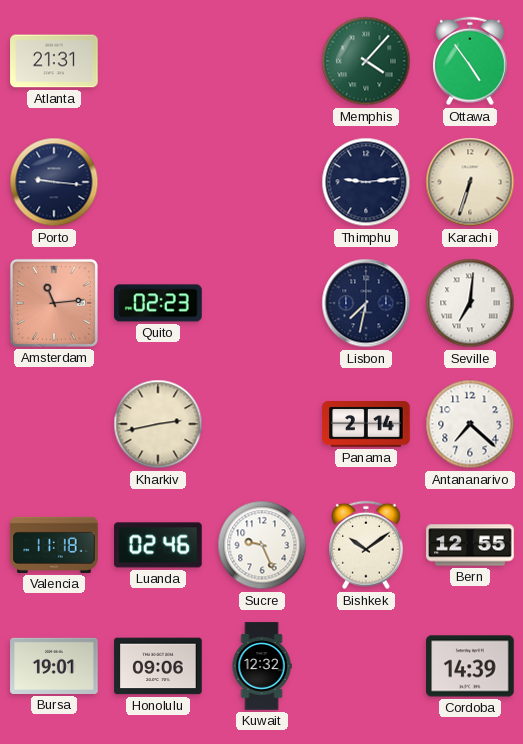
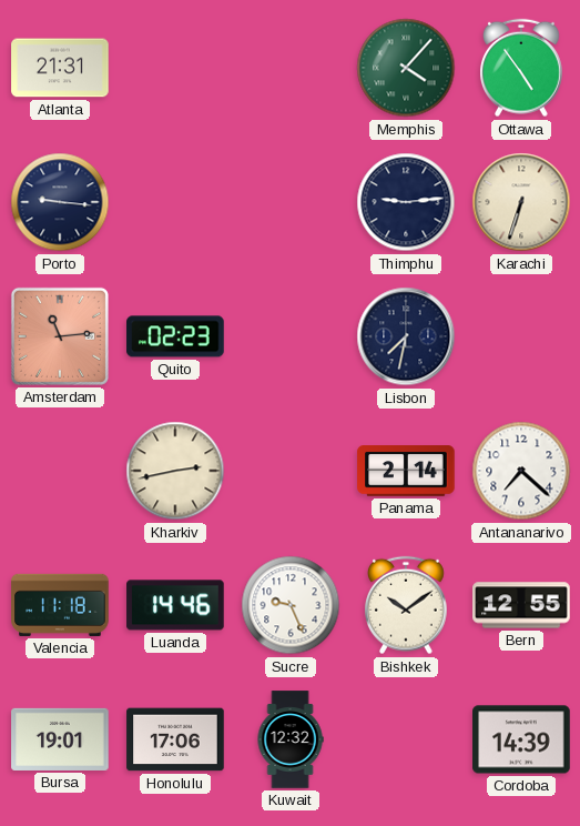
Seville: 7:01 -> none
Luanda: 02:46 -> 14:46
Honolulu: 09:06 -> 17:06
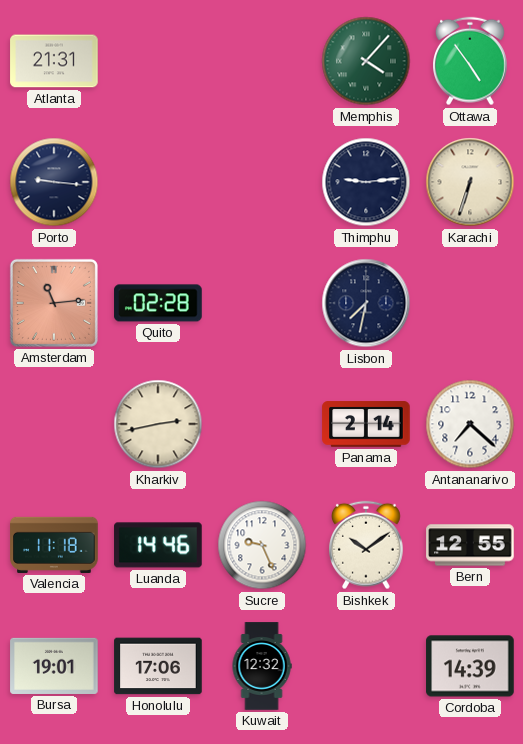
Quito: 02:23 -> 02:28
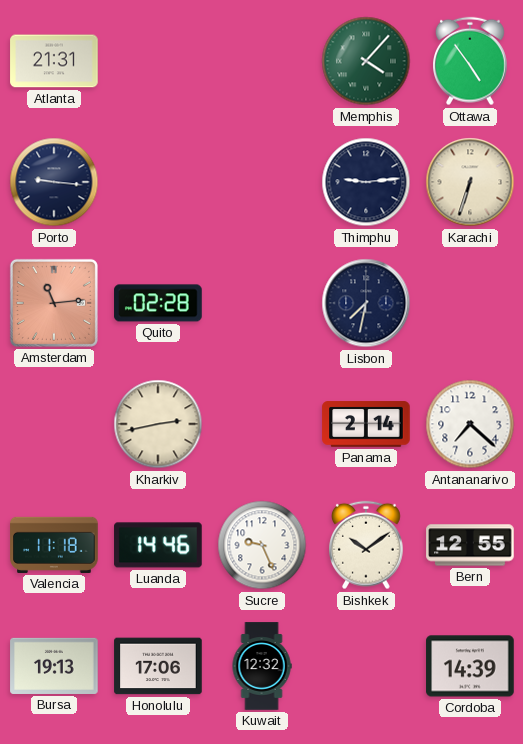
Bursa: 19:01 -> 19:13
